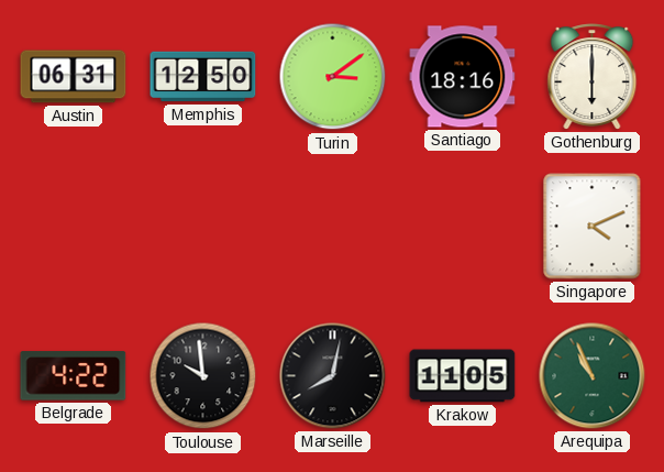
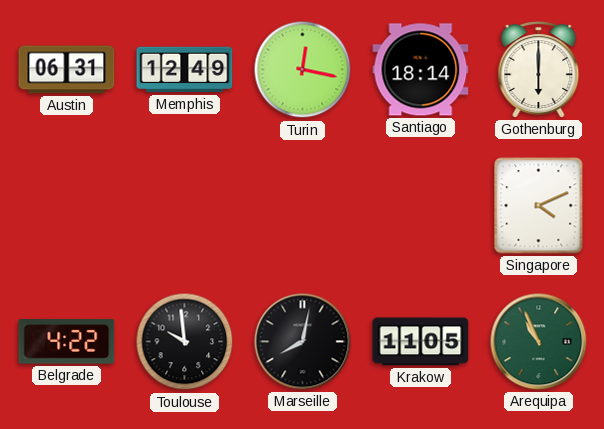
Memphis: 12:50 -> 12:49
Turin: 3:09 -> 12:17
Santiago: 18:16 -> 18:14
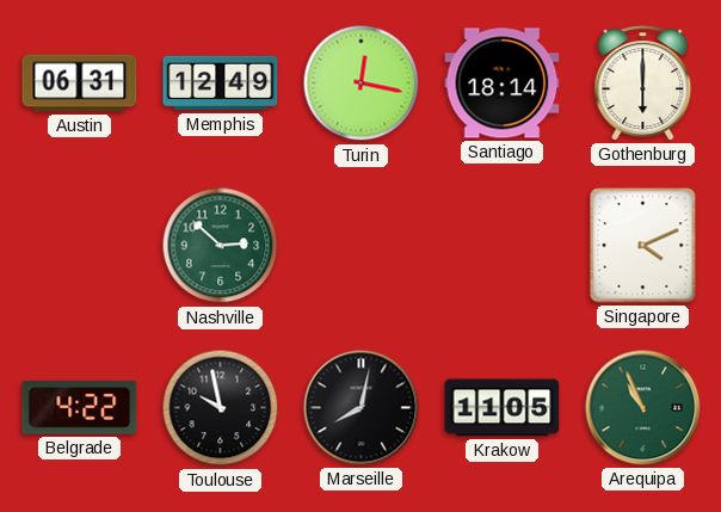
Nashville: none -> 2:52
Toulouse: 9:59 -> 9:58
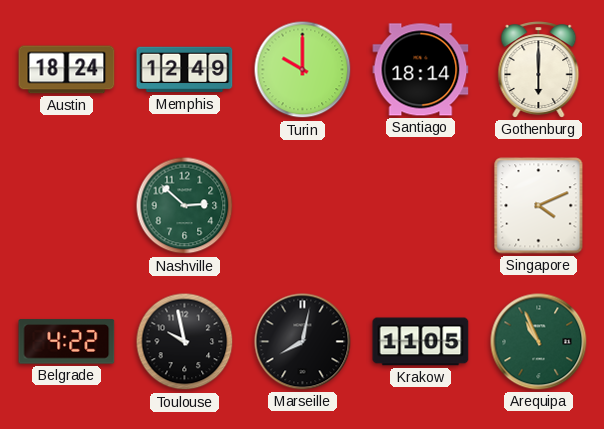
Austin: 06:31 -> 18:24
Turin: 12:17 -> 10:00
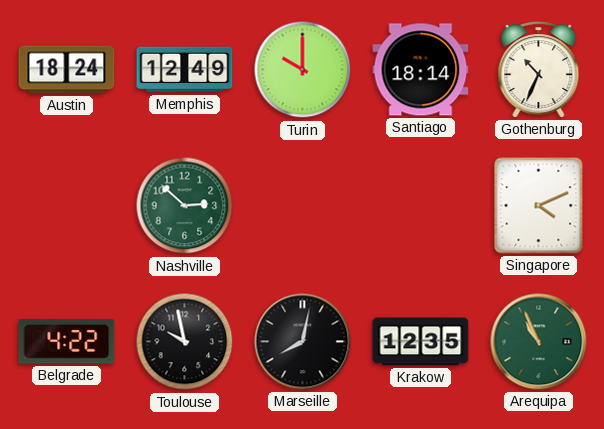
Gothenburg: 6:00 -> 10:34
Krakow: 11:05 -> 12:35
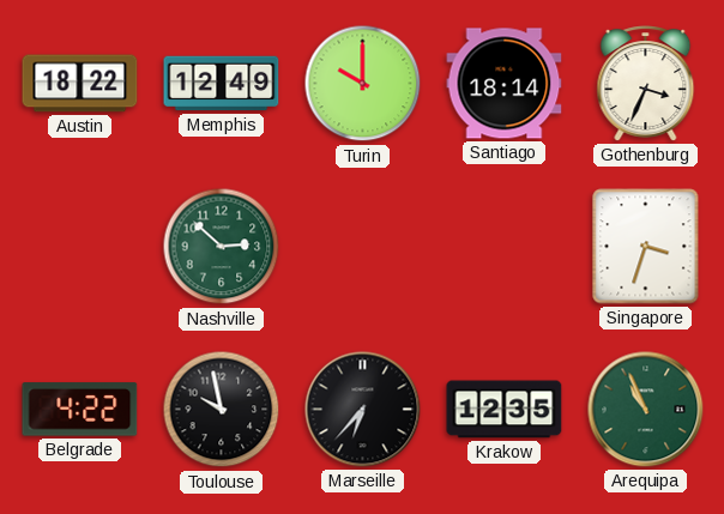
Austin: 18:24 -> 18:22
Gothenburg: 10:34 -> 3:34
Singapore: 4:11 -> 3:33
Marseille: 8:02 -> 6:37
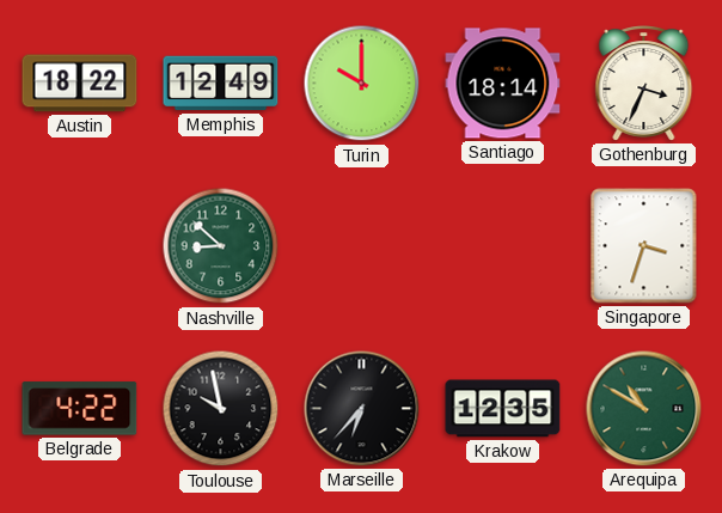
Nashville: 2:52 -> 8:52
Arequipa: 10:56 -> 10:50
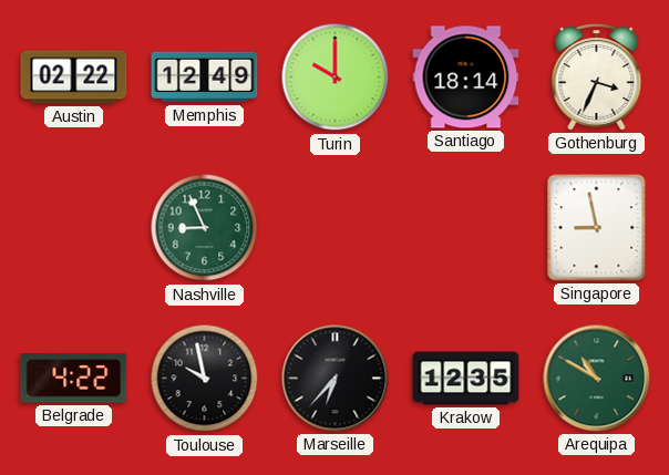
Austin: 18:22 -> 02:22
Nashville: 8:52 -> 8:56
Singapore: 3:33 -> 8:58
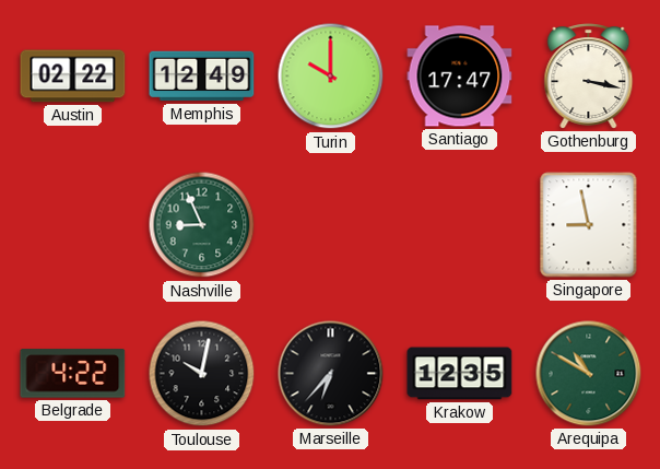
Santiago: 18:14 -> 17:47
Gothenburg: 3:34 -> 3:17
Toulouse: 9:58 -> 10:02
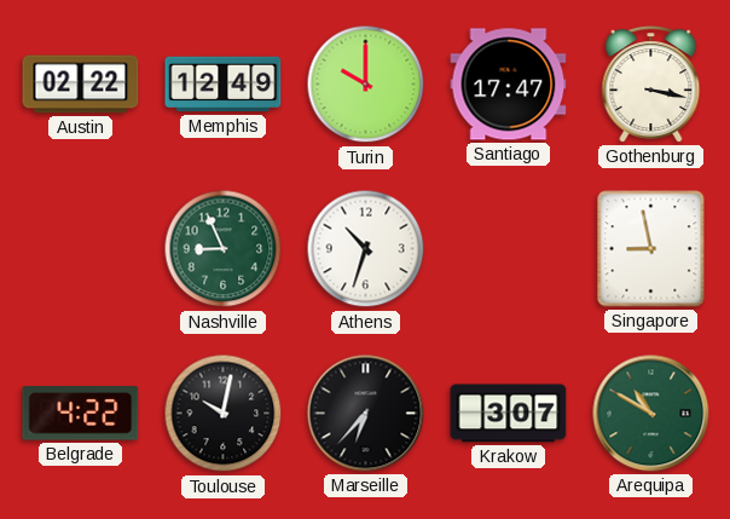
Athens: none -> 10:33
Krakow: 12:35 -> 3:07
